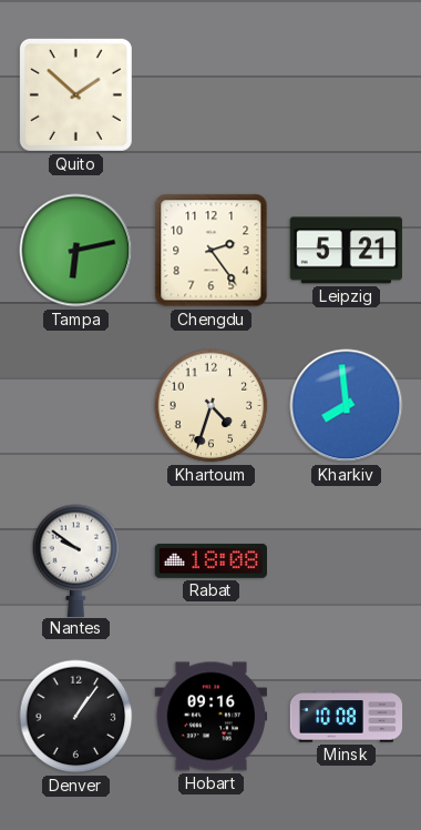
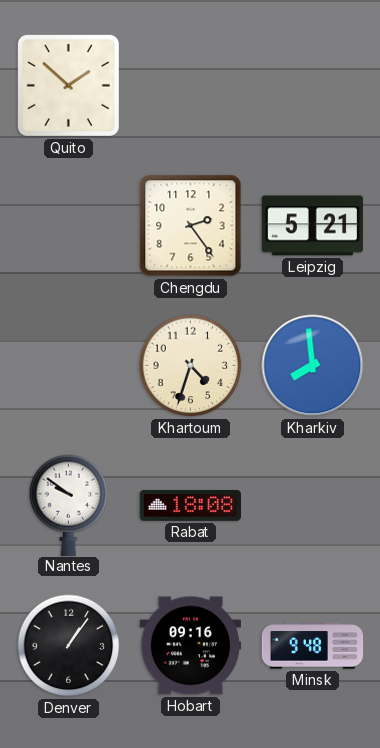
Tampa: 6:13 -> none
Minsk: 10:08 -> 9:48
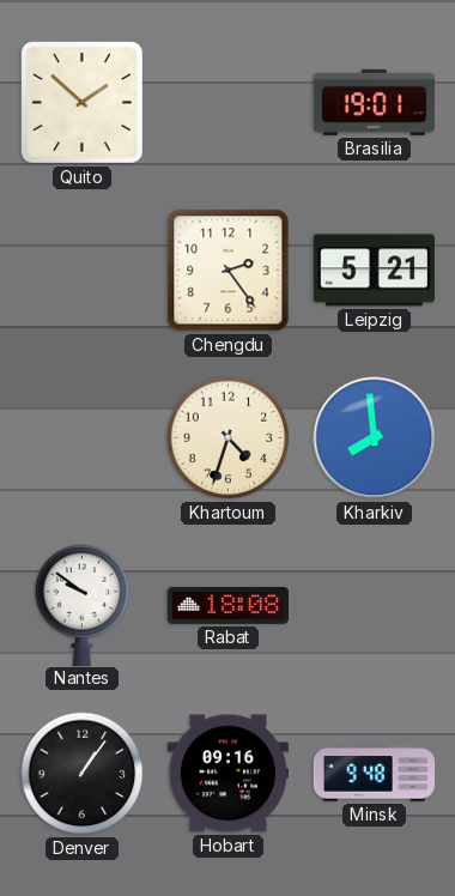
Brasilia: none -> 19:01
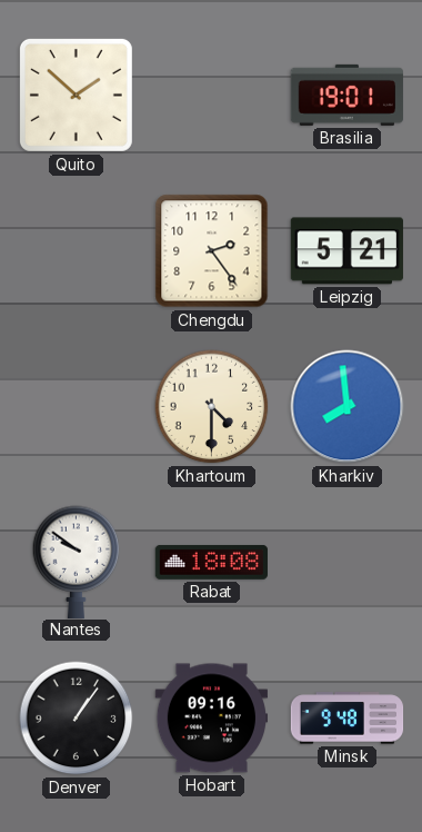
Khartoum: 4:33 -> 4:30
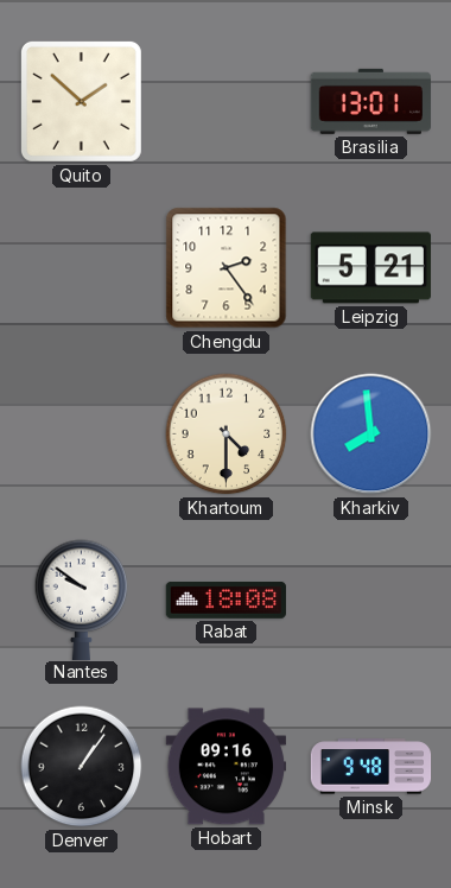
Brasilia: 19:01 -> 13:01
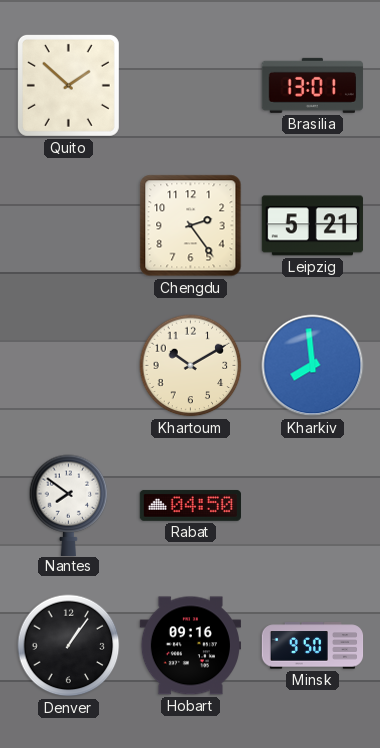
Khartoum: 4:30 -> 10:10
Nantes: 9:51 -> 7:51
Rabat: 18:08 -> 04:50
Minsk: 9:48 -> 9:50
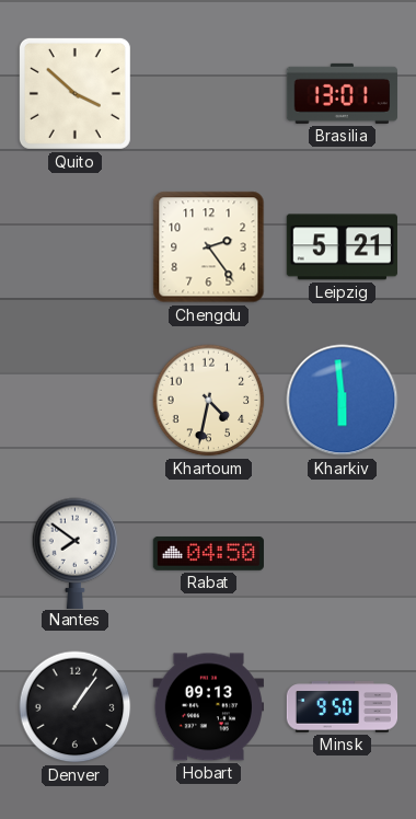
Quito: 1:52 -> 3:52
Khartoum: 10:10 -> 4:32
Kharkiv: 7:59 -> 5:59
Hobart: 09:16 -> 09:13
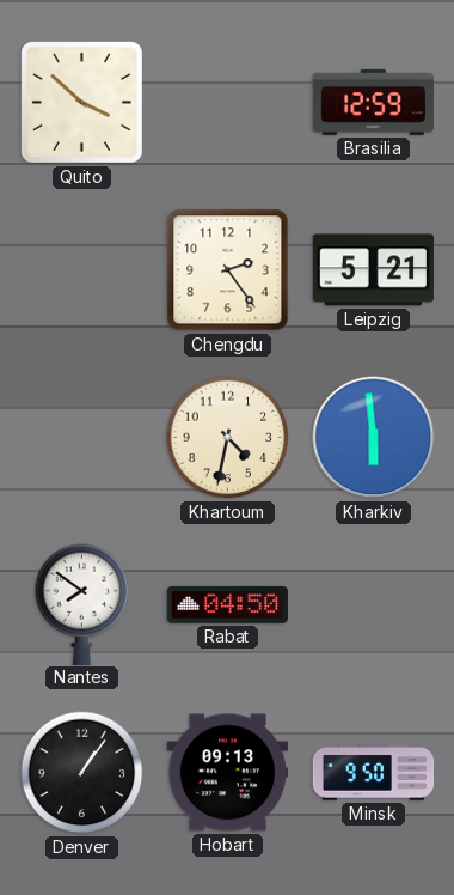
Brasilia: 13:01 -> 12:59
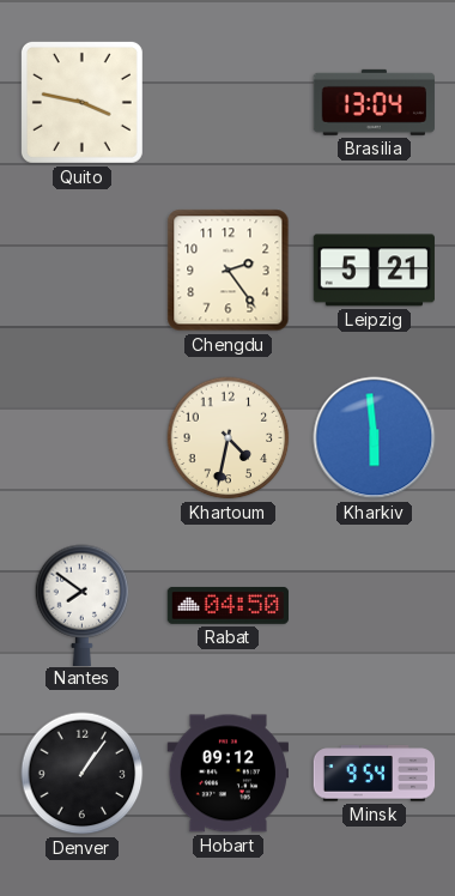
Quito: 3:52 -> 3:47
Brasilia: 12:59 -> 13:04
Hobart: 09:13 -> 09:12
Minsk: 9:50 -> 9:54
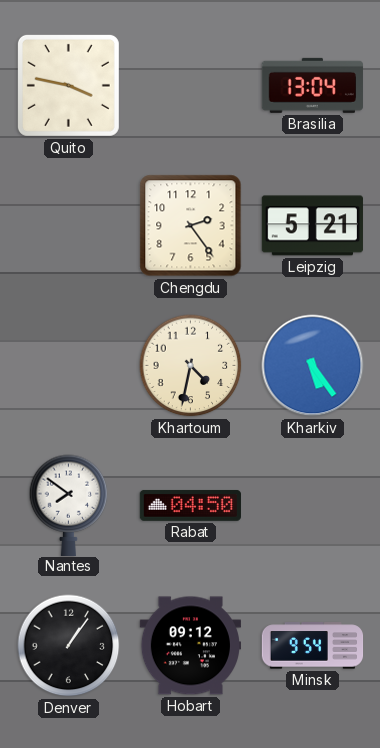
Kharkiv: 5:59 -> 5:24
